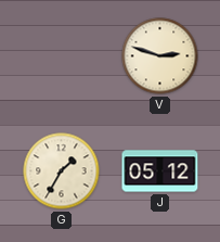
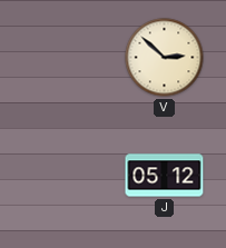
V: 2:48 -> 2:52
G: 1:35 -> none
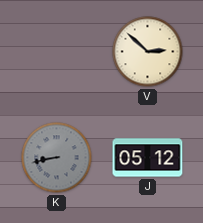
K: none -> 8:43
